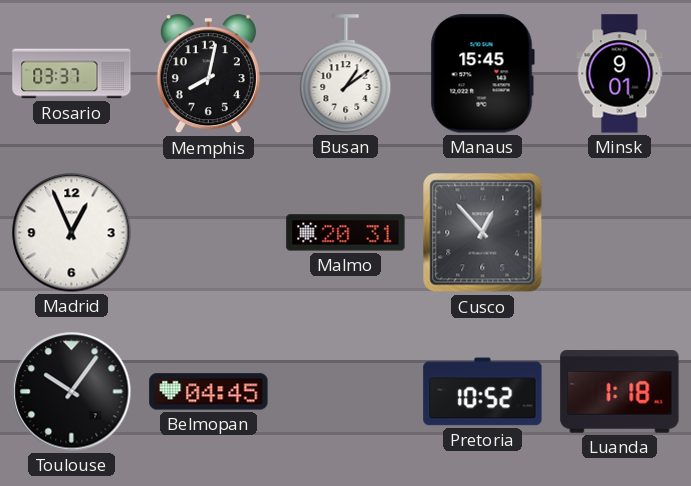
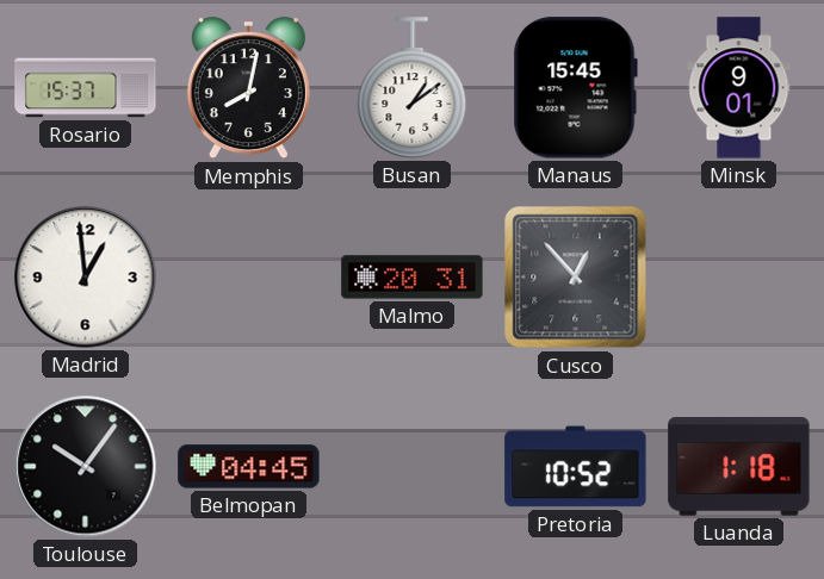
Rosario: 03:37 -> 15:37
Madrid: 12:56 -> 12:59
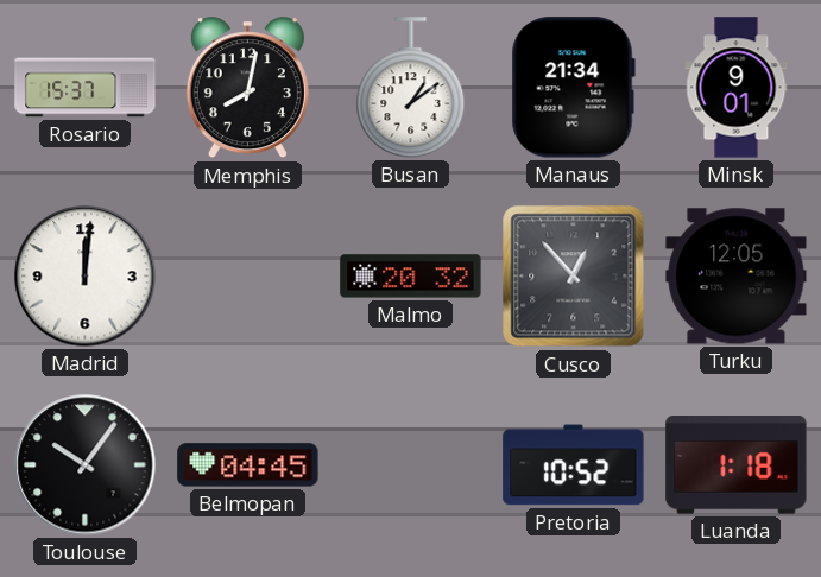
Manaus: 15:45 -> 21:34
Madrid: 12:59 -> 12:01
Malmo: 20:31 -> 20:32
Turku: none -> 12:05
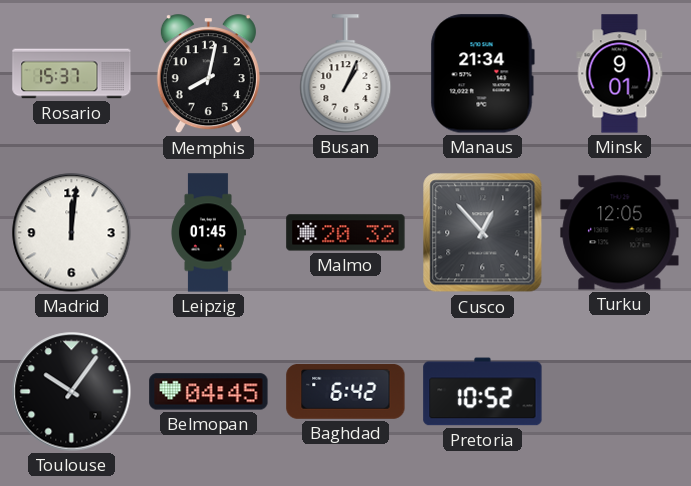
Busan: 1:09 -> 1:04
Leipzig: none -> 01:45
Baghdad: none -> 6:42
Luanda: 1:18 -> none
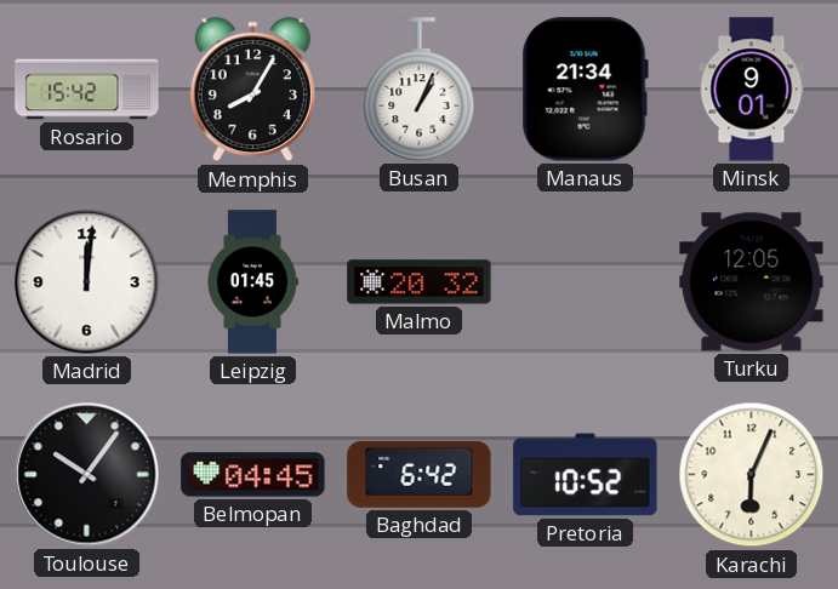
Rosario: 15:37 -> 15:42
Memphis: 8:02 -> 8:05
Cusco: 12:53 -> none
Karachi: none -> 6:04
